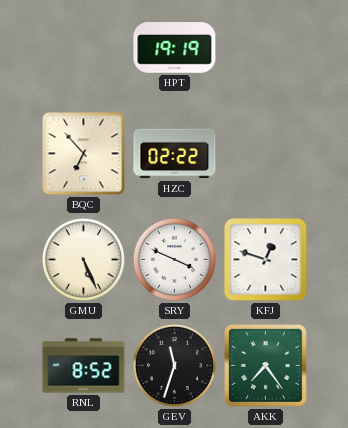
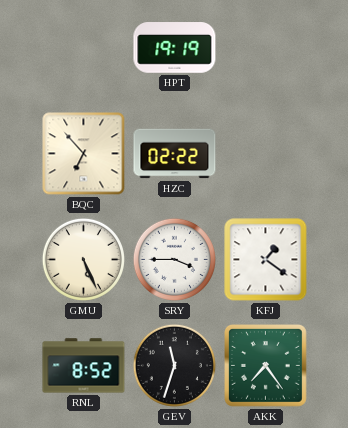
SRY: 3:49 -> 3:45
KFJ: 12:48 -> 1:21
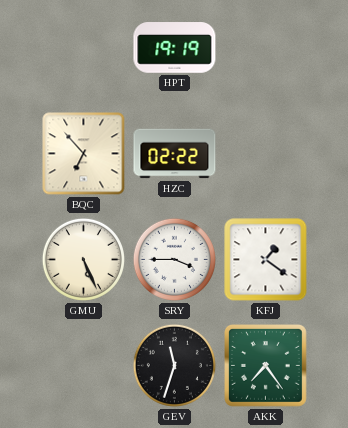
RNL: 8:52 -> none
